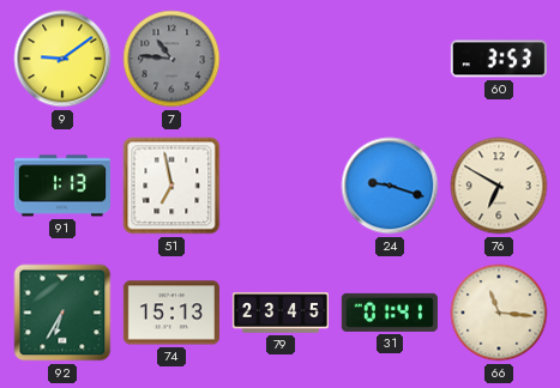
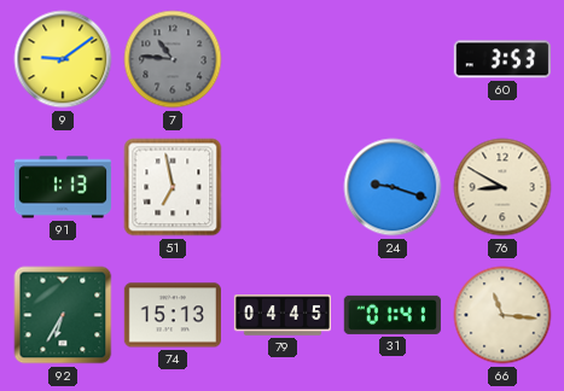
76: 6:50 -> 8:50
79: 23:45 -> 04:45
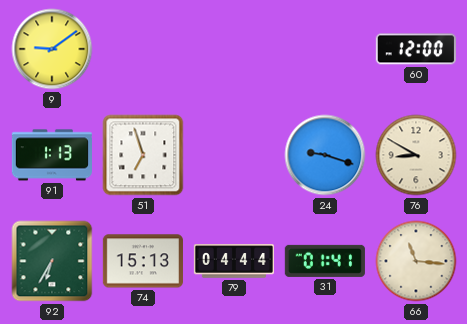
7: 10:46 -> none
60: 3:53 -> 12:00
51: 6:58 -> 6:57
79: 04:45 -> 04:44
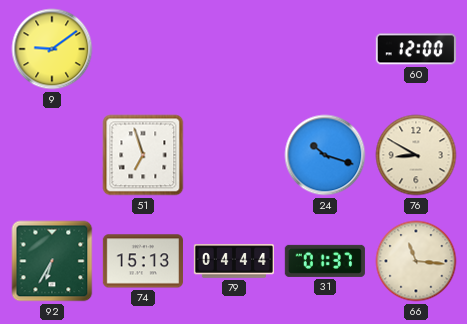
91: 1:13 -> none
24: 9:18 -> 10:18
31: 01:41 -> 01:37
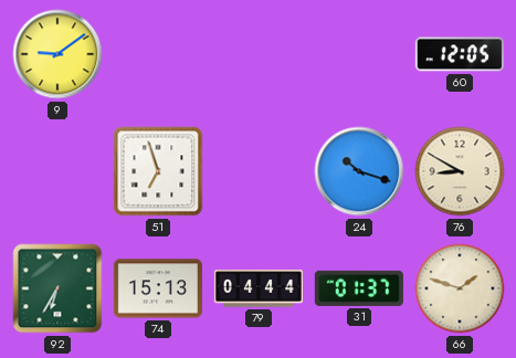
60: 12:00 -> 12:05
66: 11:16 -> 1:48
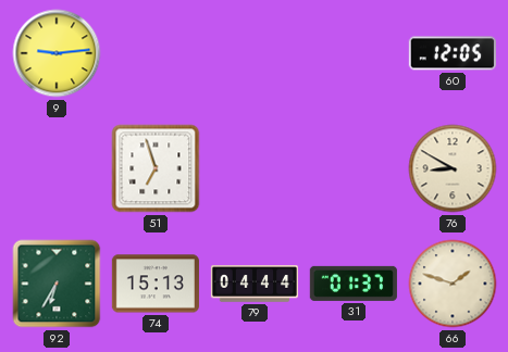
9: 9:09 -> 9:14
24: 10:18 -> none
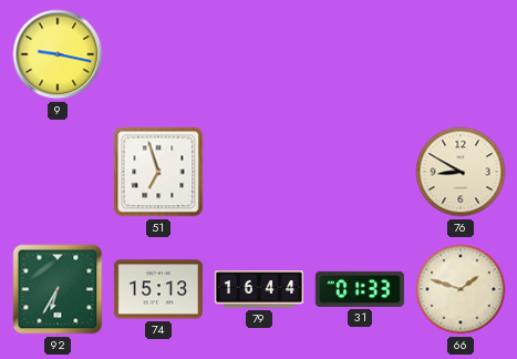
9: 9:14 -> 9:17
60: 12:05 -> none
79: 04:44 -> 16:44
31: 01:37 -> 01:33
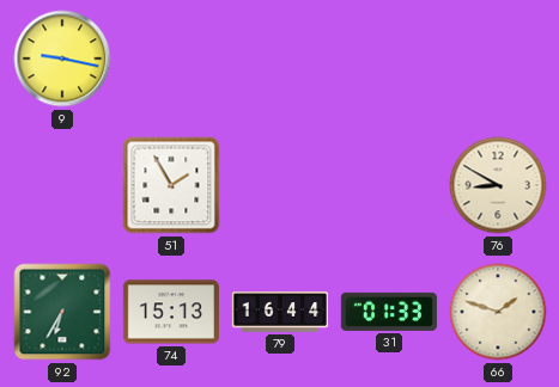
51: 6:57 -> 1:55
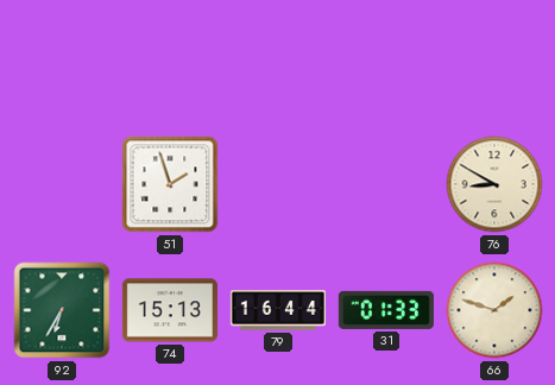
9: 9:17 -> none
51: 1:55 -> 1:57
